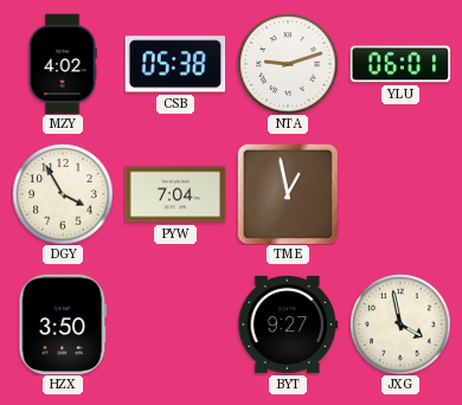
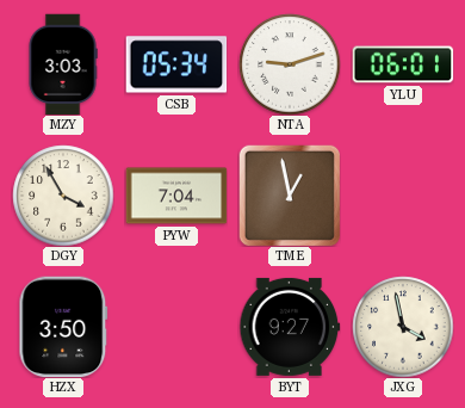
MZY: 4:02 -> 3:03
CSB: 05:38 -> 05:34
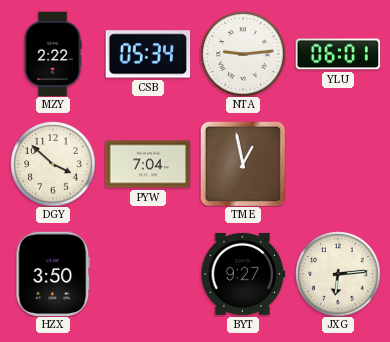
MZY: 3:03 -> 2:22
NTA: 9:12 -> 9:14
DGY: 3:55 -> 3:52
JXG: 3:58 -> 6:14
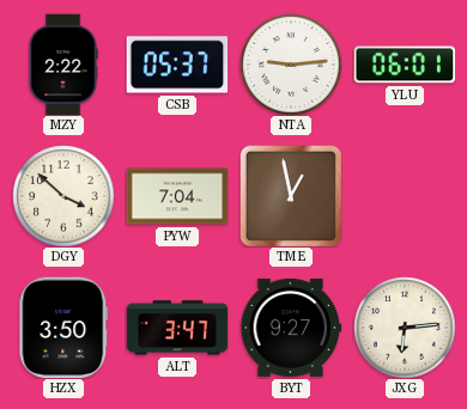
CSB: 05:34 -> 05:37
ALT: none -> 3:47
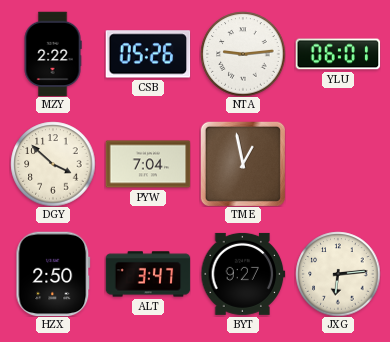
CSB: 05:37 -> 05:26
HZX: 3:50 -> 2:50
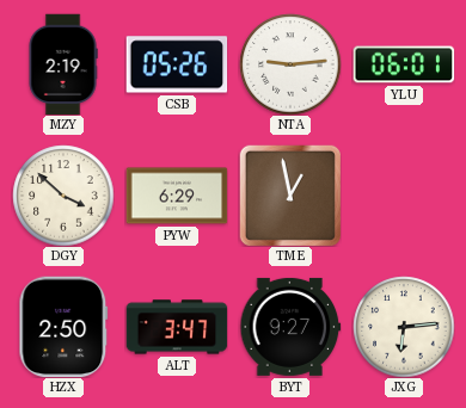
MZY: 2:22 -> 2:19
PYW: 7:04 -> 6:29
